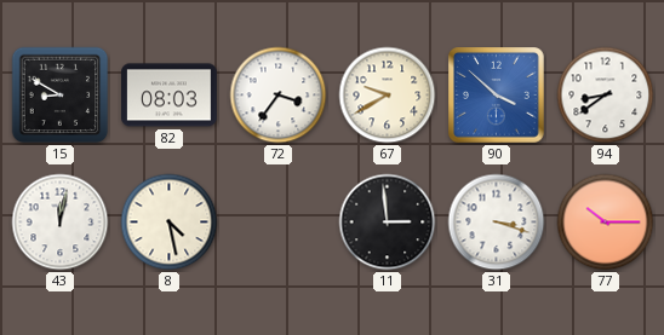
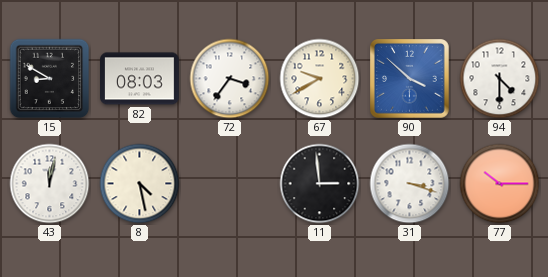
94: 8:39 -> 4:30
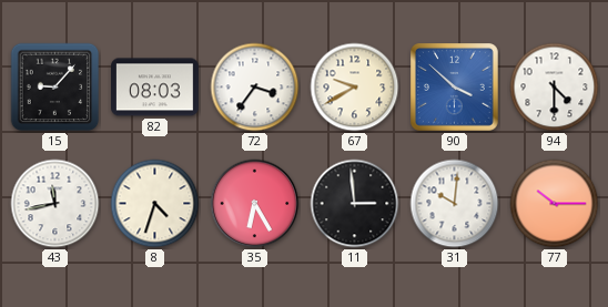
15: 8:50 -> 9:07
43: 12:02 -> 11:43
8: 4:28 -> 4:33
35: none -> 6:25
31: 3:18 -> 10:01
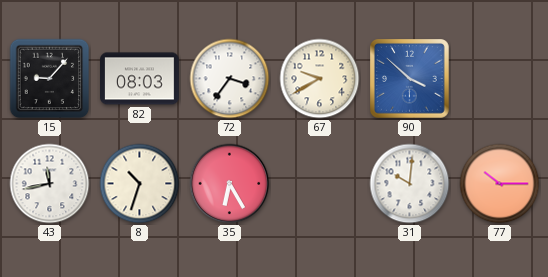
94: 4:30 -> none
8: 4:33 -> 10:33
11: 2:59 -> none
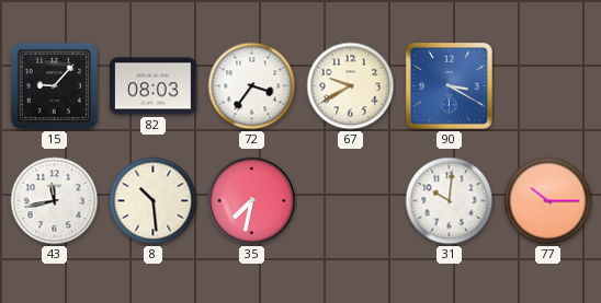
90: 3:52 -> 3:20
8: 10:33 -> 10:29
35: 6:25 -> 7:32
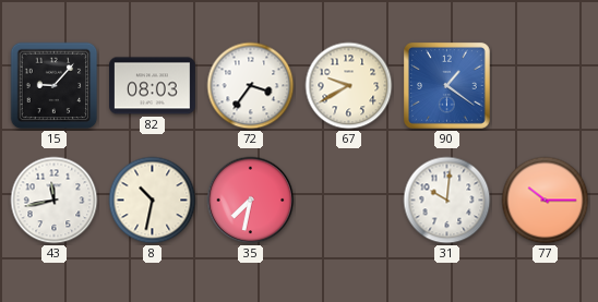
90: 3:20 -> 1:21
8: 10:29 -> 10:32
